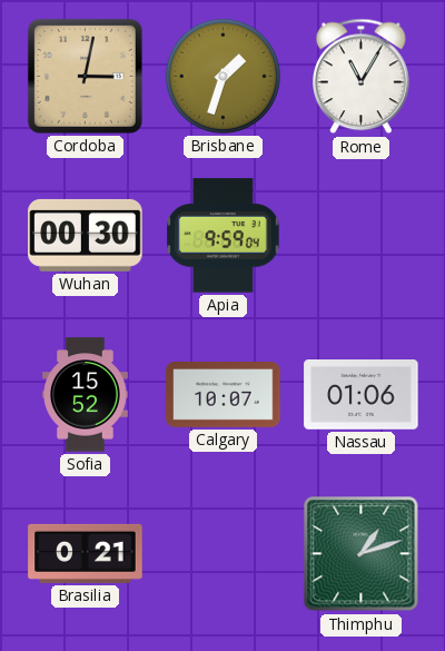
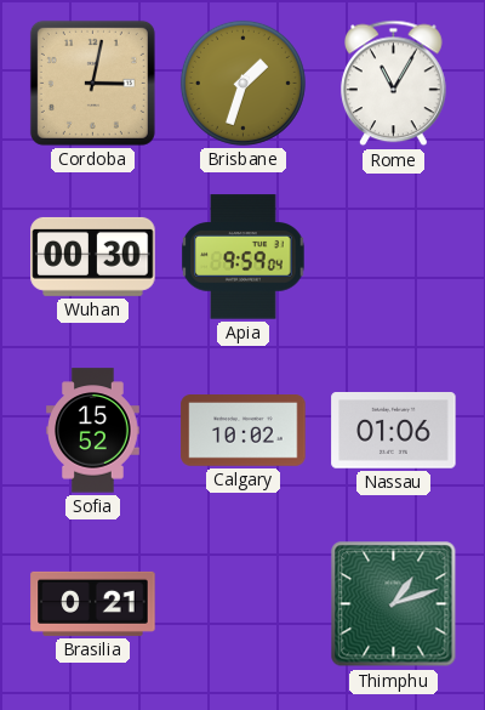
Calgary: 10:07 -> 10:02
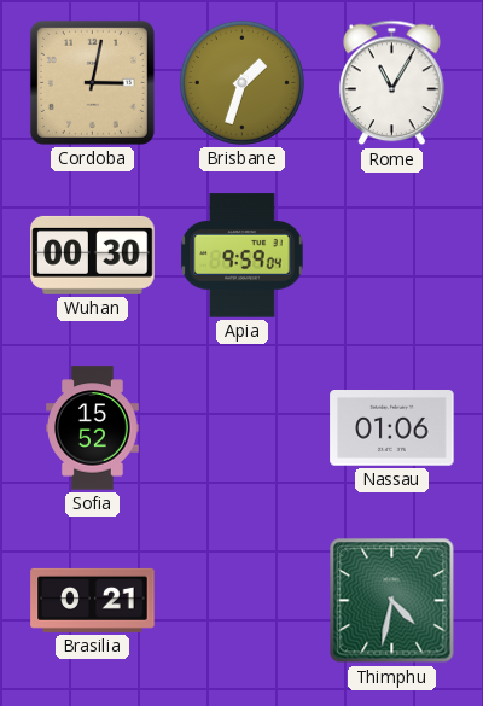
Calgary: 10:02 -> none
Thimphu: 1:12 -> 4:32
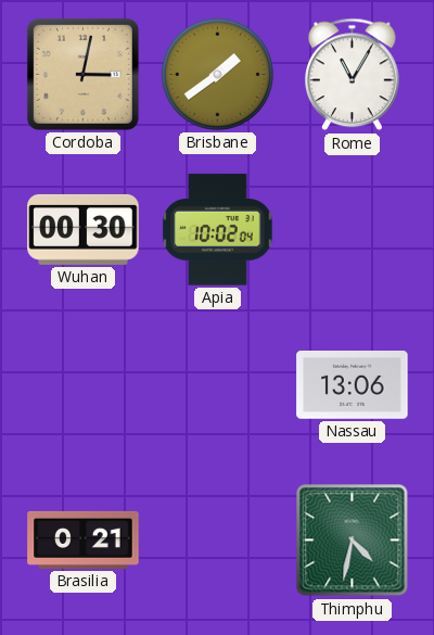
Brisbane: 1:33 -> 1:39
Apia: 9:59 -> 10:02
Sofia: 15:52 -> none
Nassau: 01:06 -> 13:06
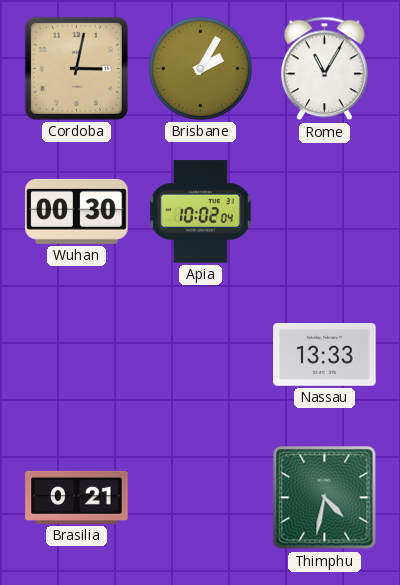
Brisbane: 1:39 -> 2:05
Nassau: 13:06 -> 13:33
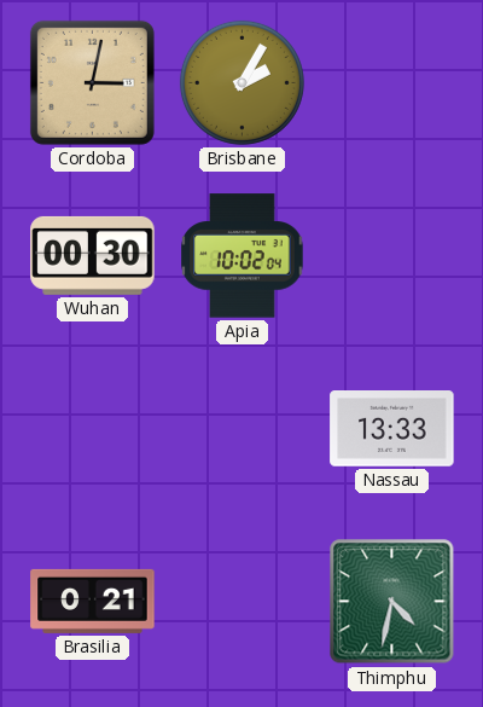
Rome: 11:05 -> none
